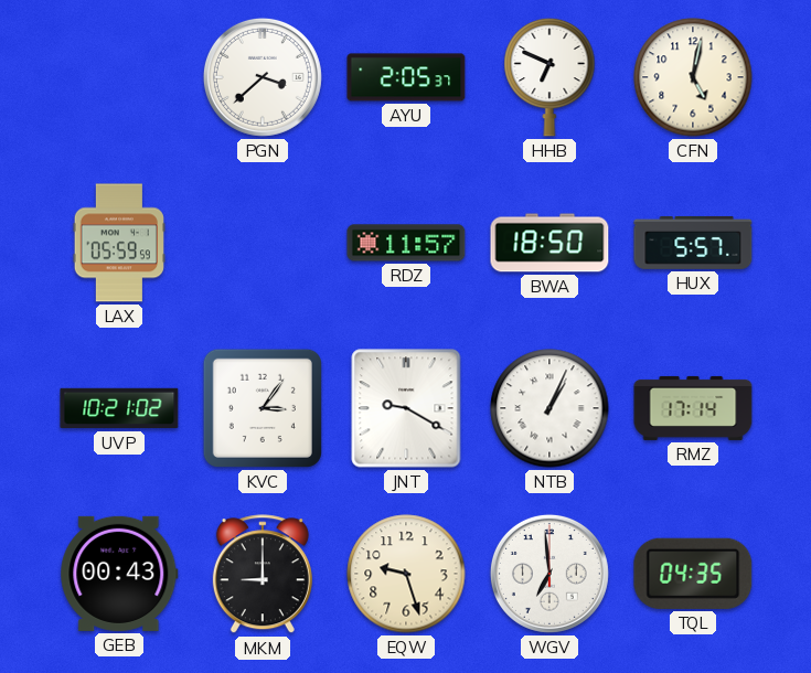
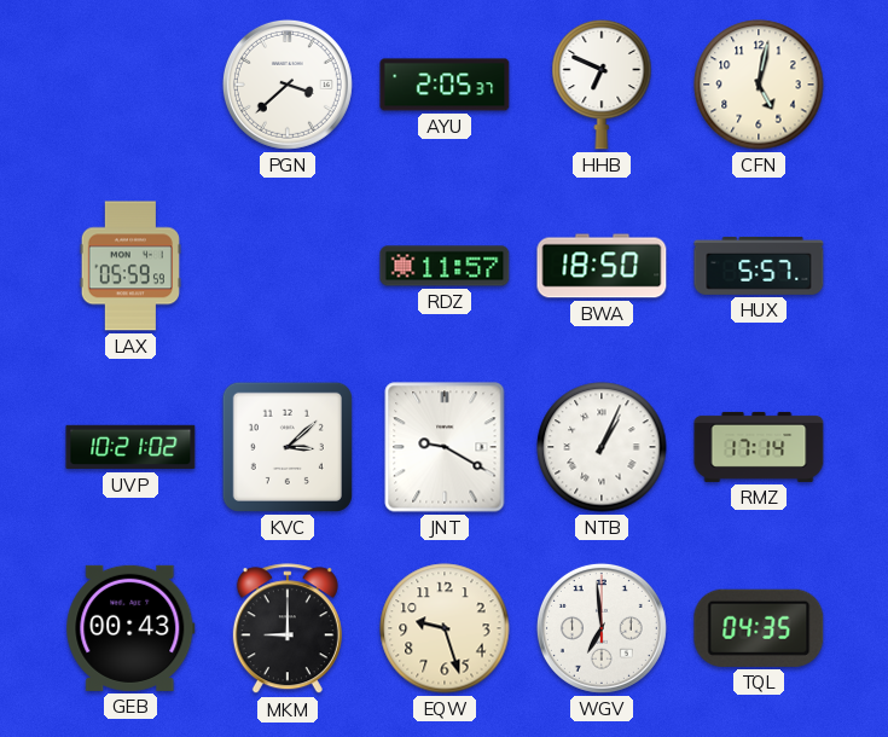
KVC: 3:06 -> 3:08
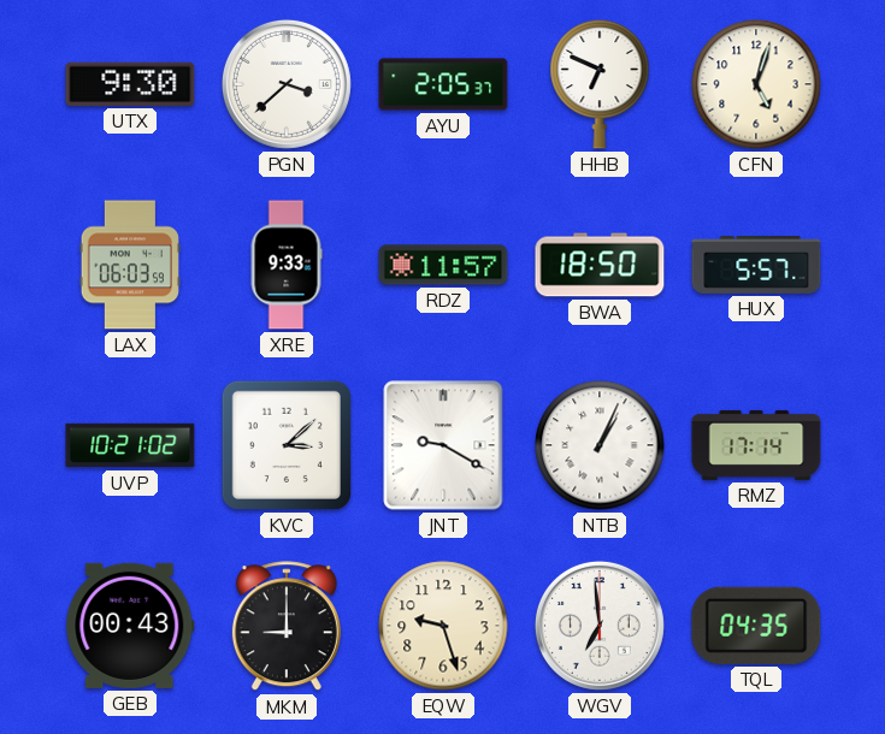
UTX: none -> 9:30
CFN: 5:02 -> 5:03
LAX: 05:59 -> 06:03
XRE: none -> 9:33
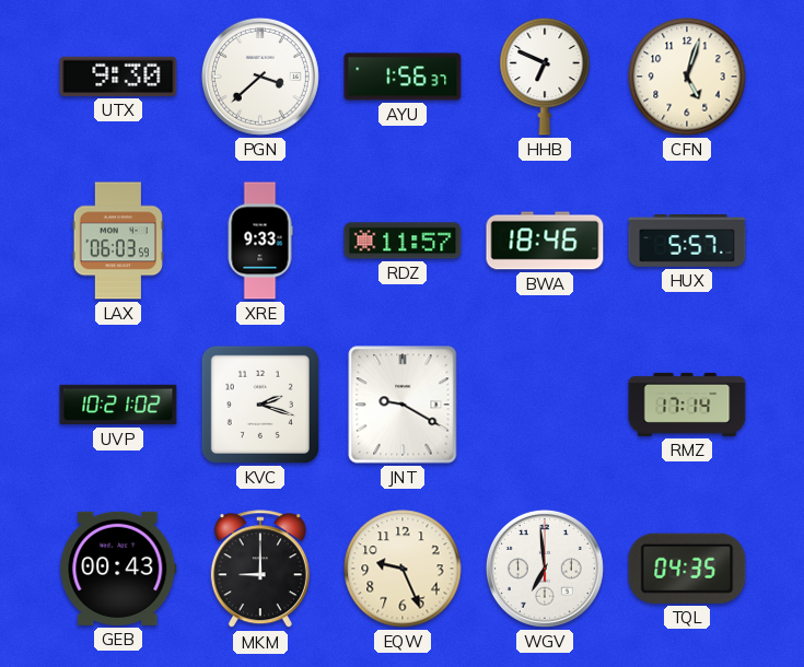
AYU: 2:05 -> 1:56
BWA: 18:50 -> 18:46
KVC: 3:08 -> 2:18
NTB: 1:04 -> none
EQW: 9:27 -> 9:26
